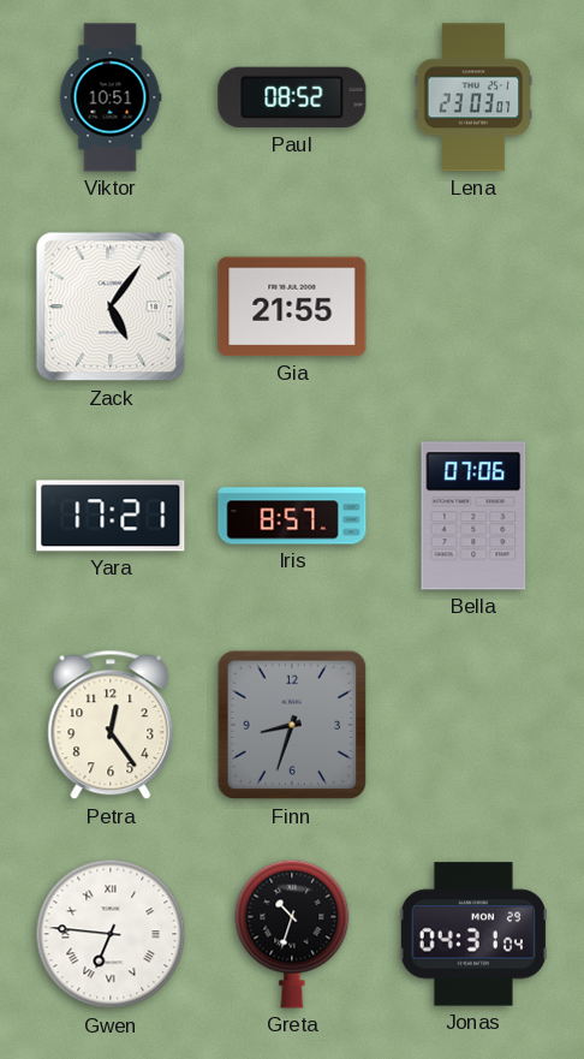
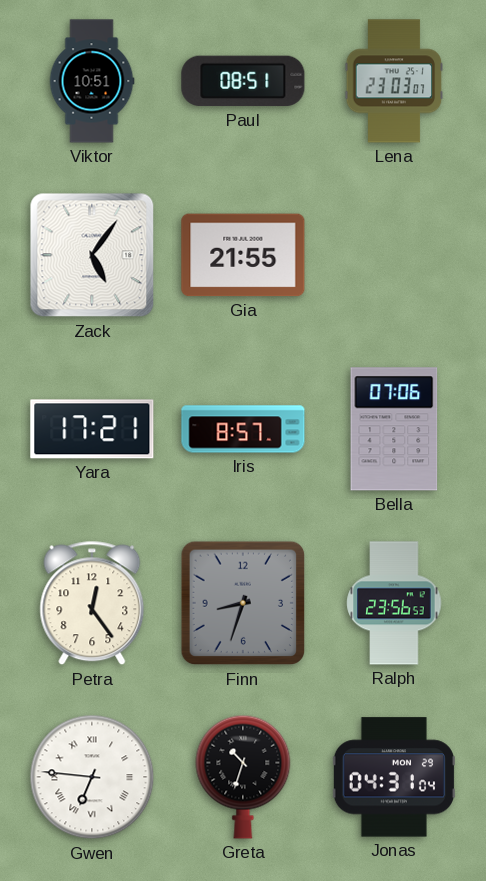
Paul: 08:52 -> 08:51
Ralph: none -> 23:56
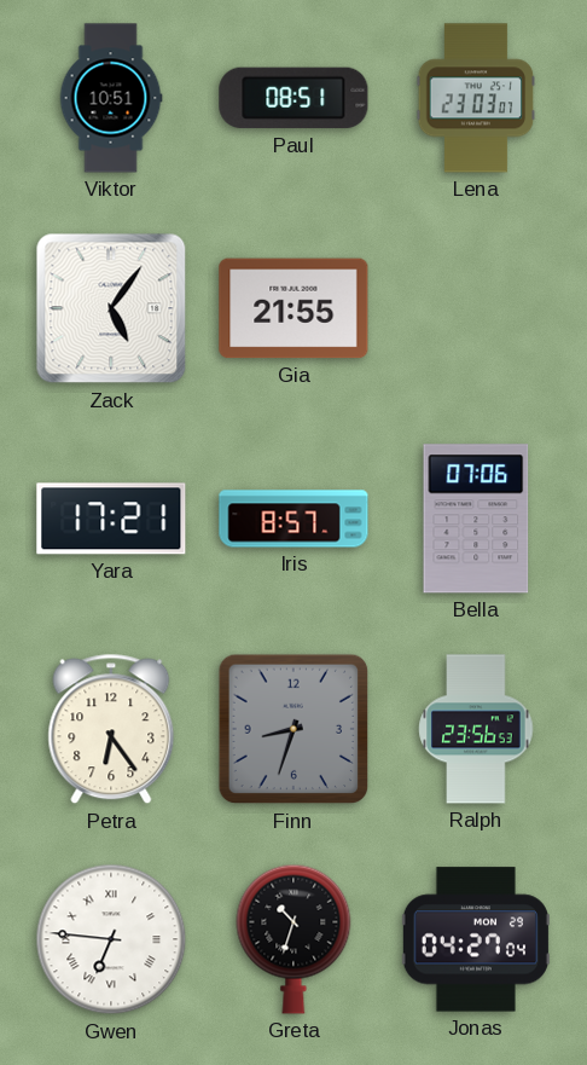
Petra: 12:24 -> 6:24
Jonas: 04:31 -> 04:27
